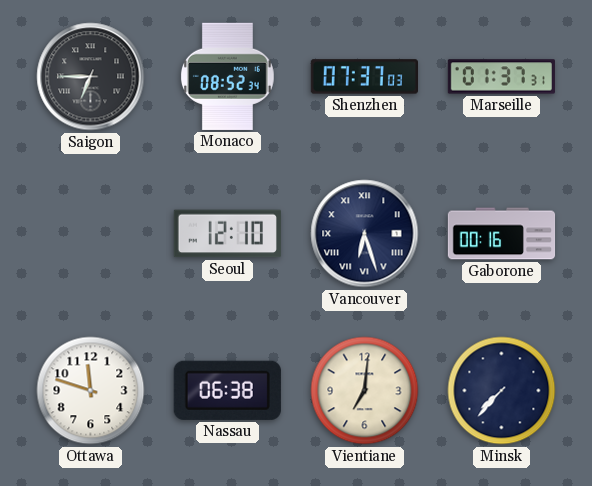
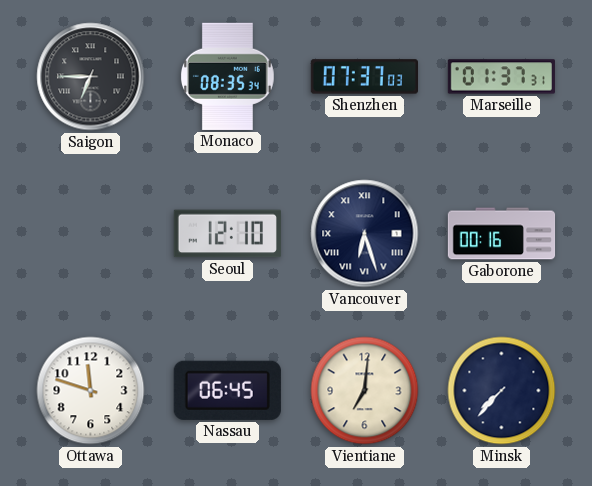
Monaco: 08:52 -> 08:35
Nassau: 06:38 -> 06:45
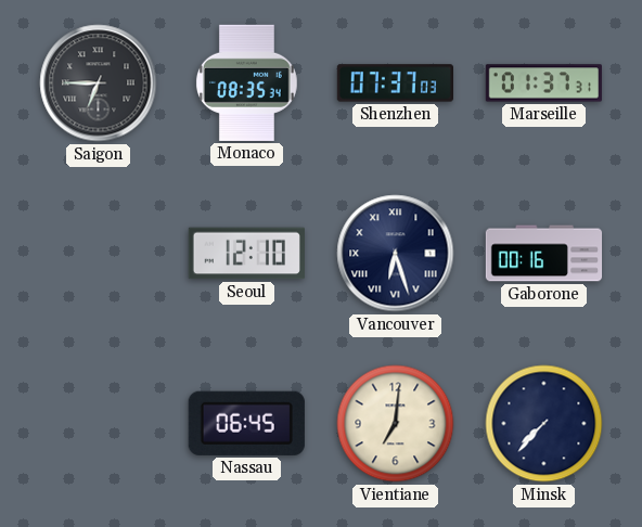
Ottawa: 11:48 -> none
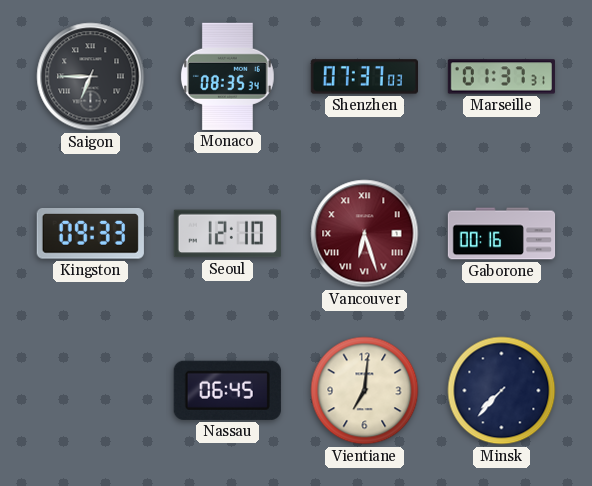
Kingston: none -> 09:33
Vancouver dial: navy -> burgundy
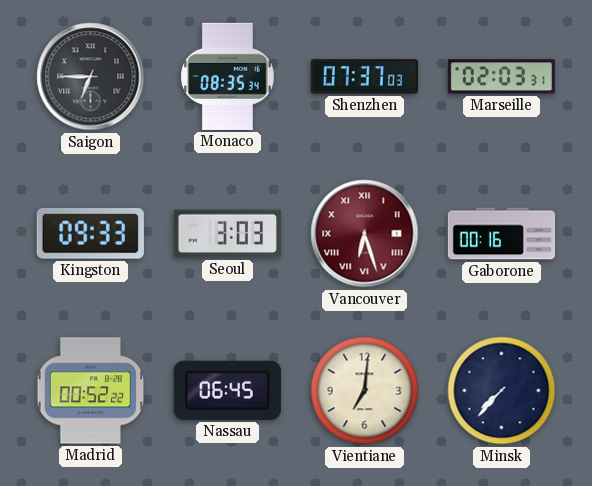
Marseille: 01:37 -> 02:03
Seoul: 12:10 -> 3:03
Madrid: none -> 00:52
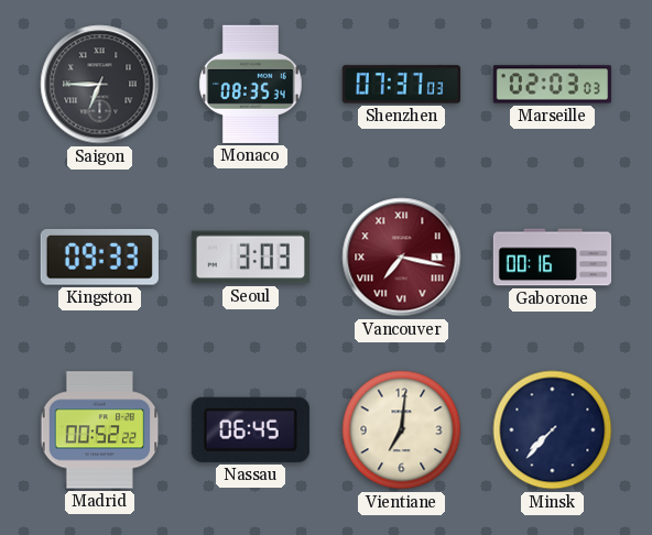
Marseille: 02:03:31 -> 02:03:03
Vancouver: 6:27 -> 7:17
